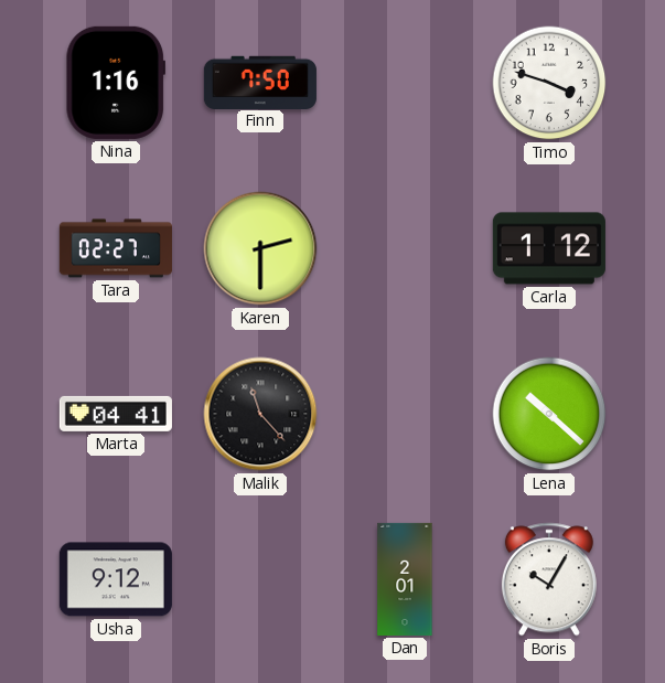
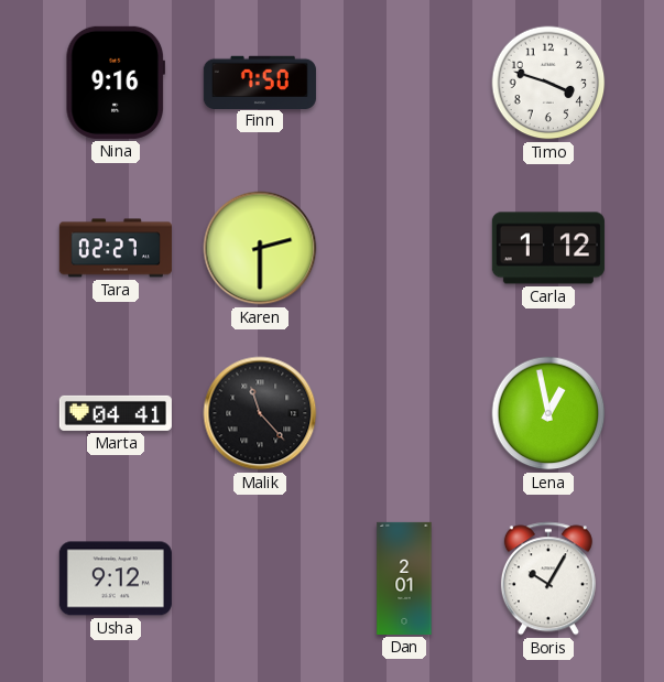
Nina: 1:16 -> 9:16
Lena: 10:22 -> 12:58
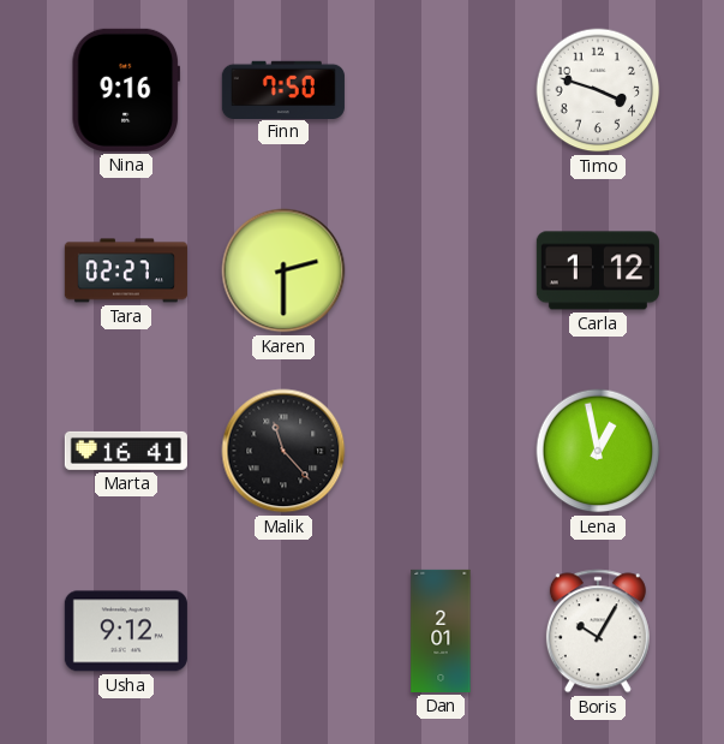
Marta: 04:41 -> 16:41
